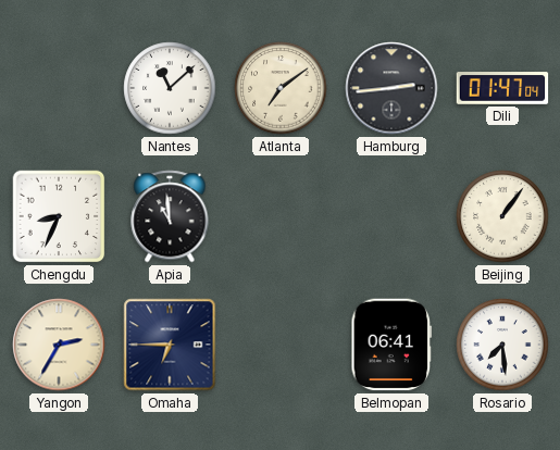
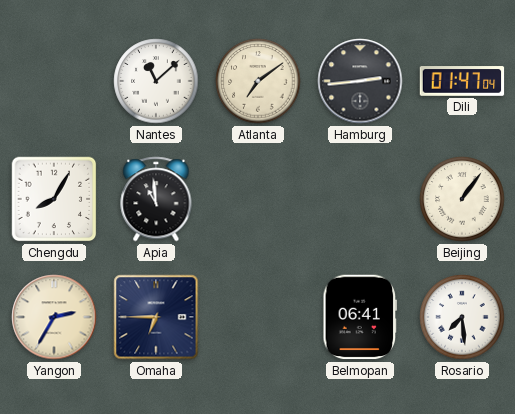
Chengdu: 8:34 -> 8:05
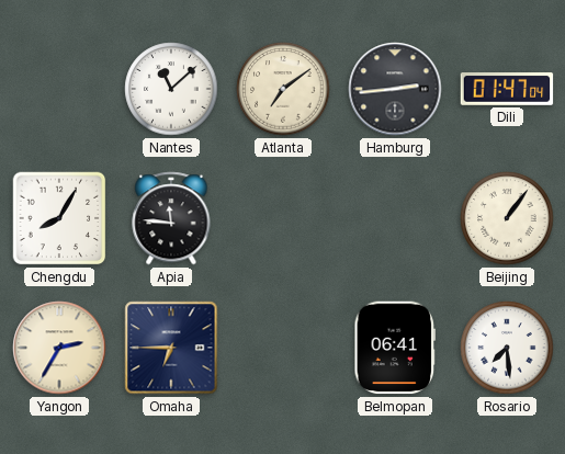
Apia: 10:59 -> 11:46
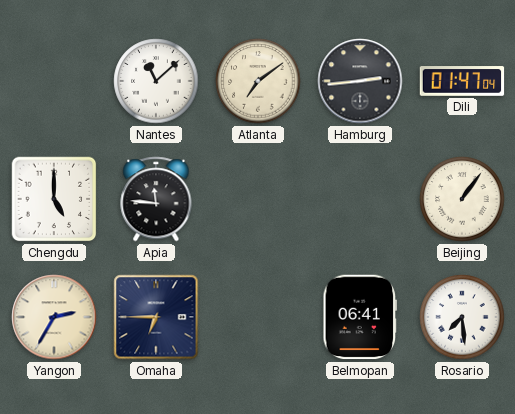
Chengdu: 8:05 -> 5:00
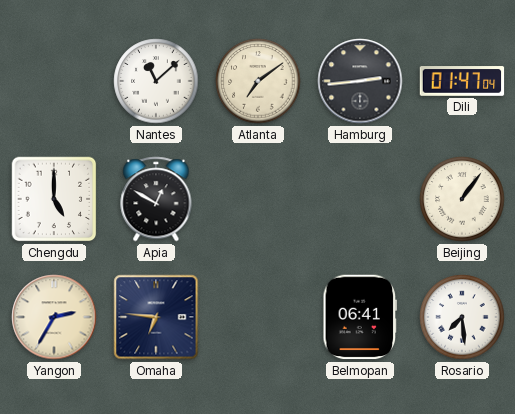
Apia: 11:46 -> 12:50
Omaha: 6:45 -> 6:46
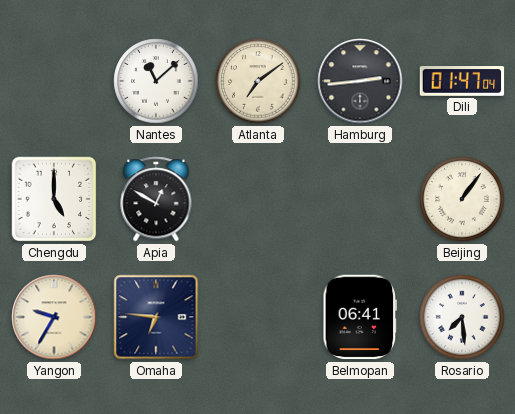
Yangon: 2:35 -> 9:35
